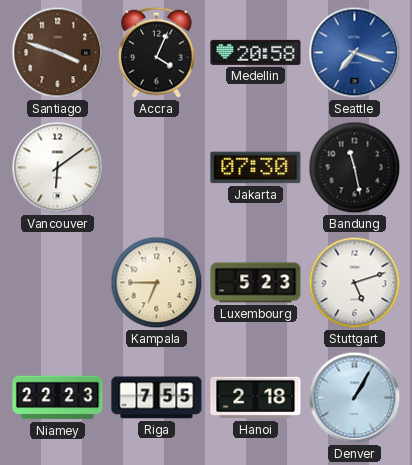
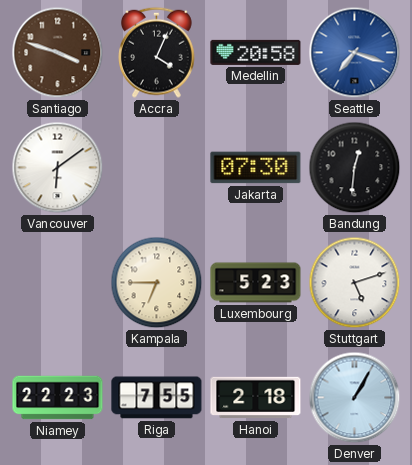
Bandung: 11:28 -> 12:31
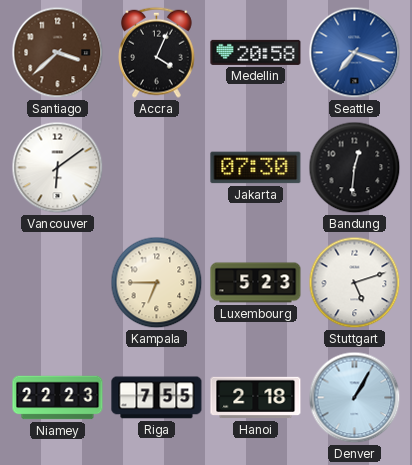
Santiago: 3:48 -> 3:38
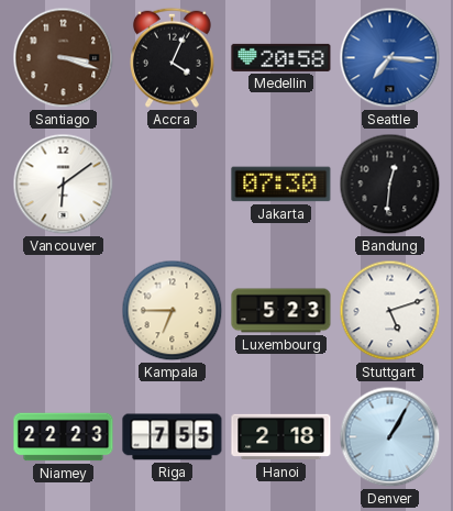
Santiago: 3:38 -> 3:18
Seattle: 7:18 -> 7:16
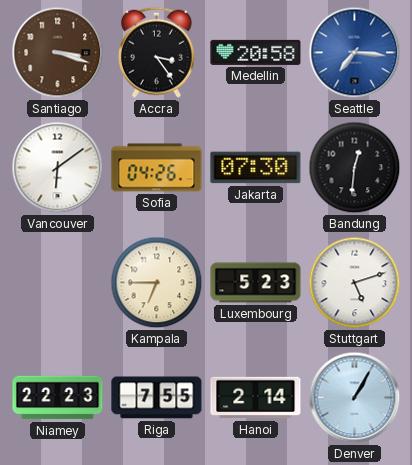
Accra: 4:04 -> 3:24
Sofia: none -> 04:26
Hanoi: 2:18 -> 2:14
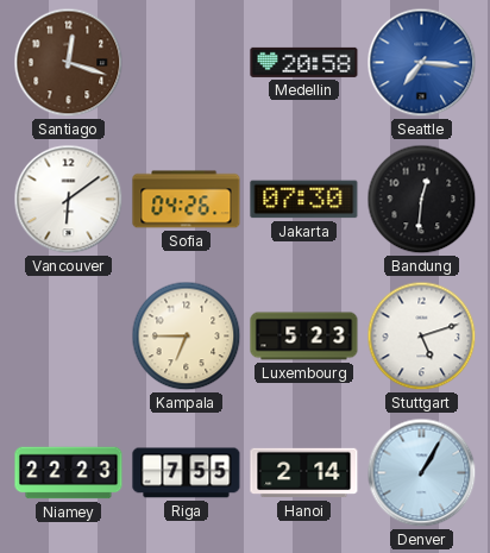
Santiago: 3:18 -> 12:18
Accra: 3:24 -> none
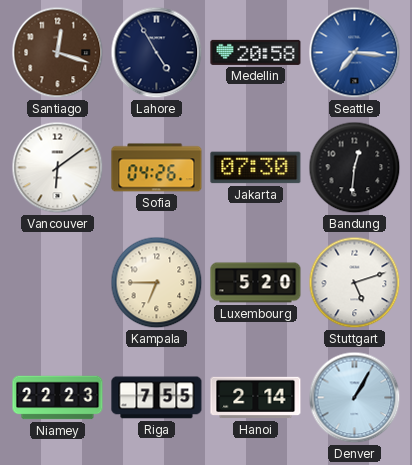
Lahore: none -> 4:55
Luxembourg: 5:23 -> 5:20
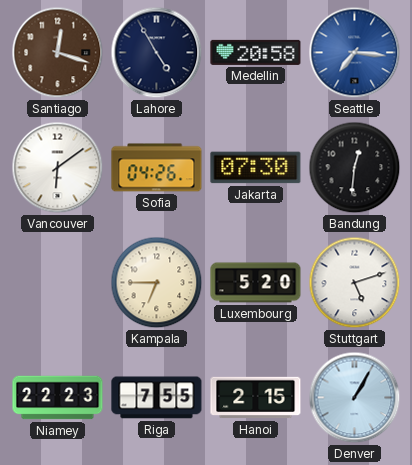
Hanoi: 2:14 -> 2:15
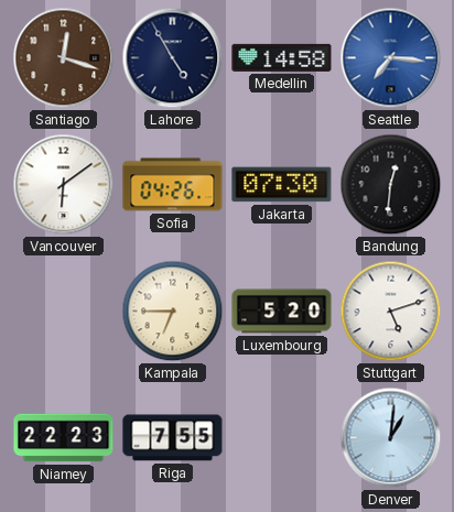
Medellin: 20:58 -> 14:58
Hanoi: 2:15 -> none
Denver: 1:05 -> 1:01
